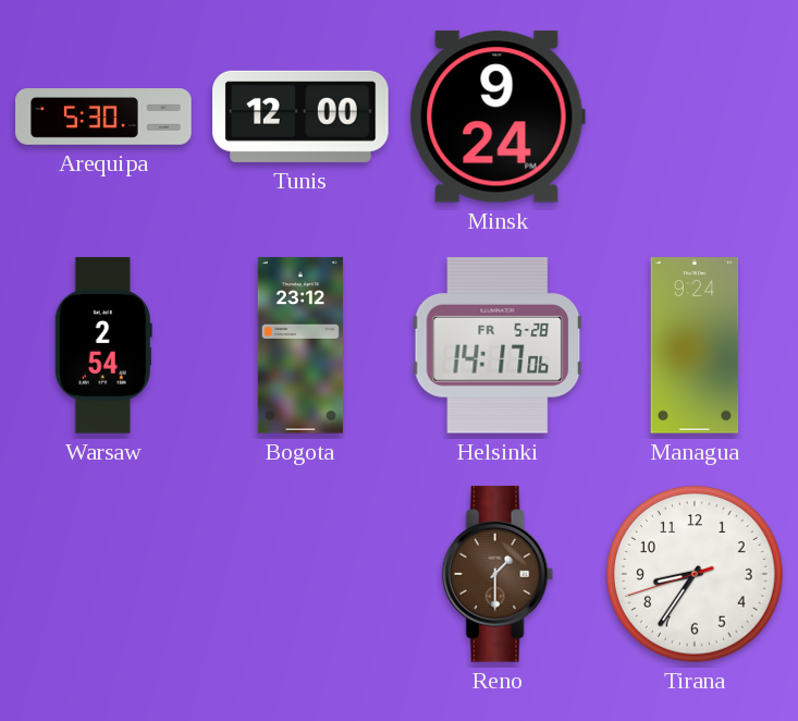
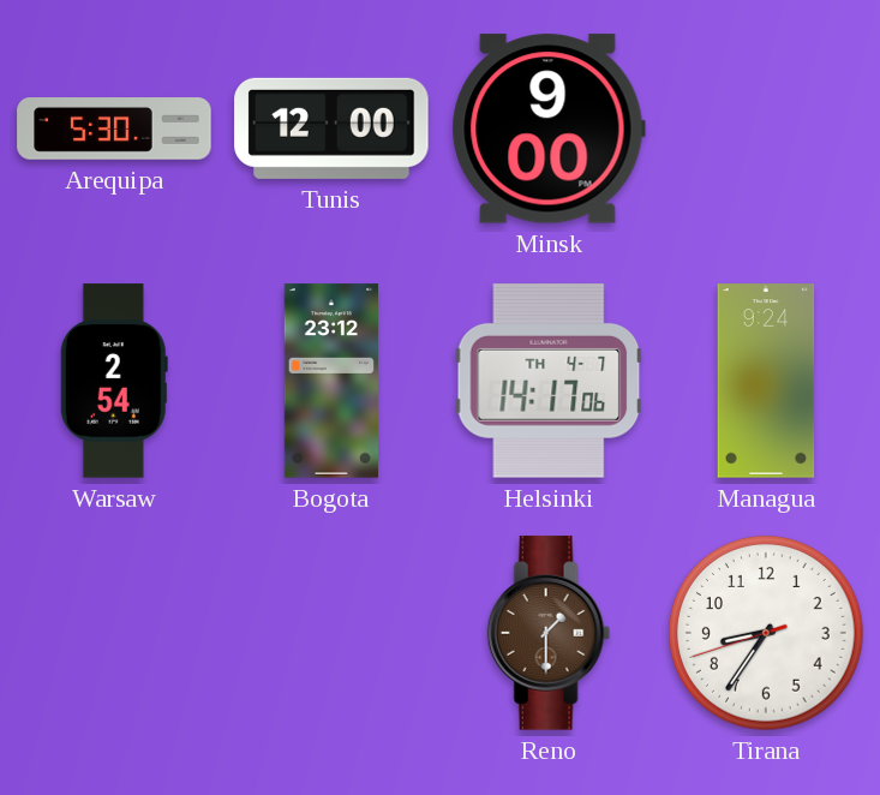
Minsk: 9:24 -> 9:00
Helsinki date: FR 5-28 -> TH 4-7
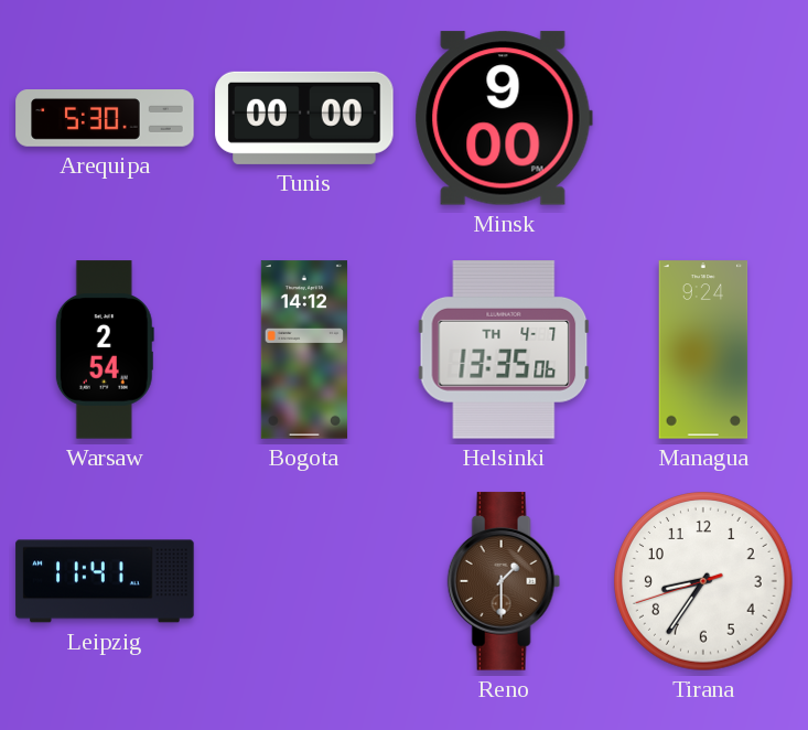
Tunis: 12:00 -> 00:00
Bogota: 23:12 -> 14:12
Helsinki: 14:17 -> 13:35
Leipzig: none -> 11:41
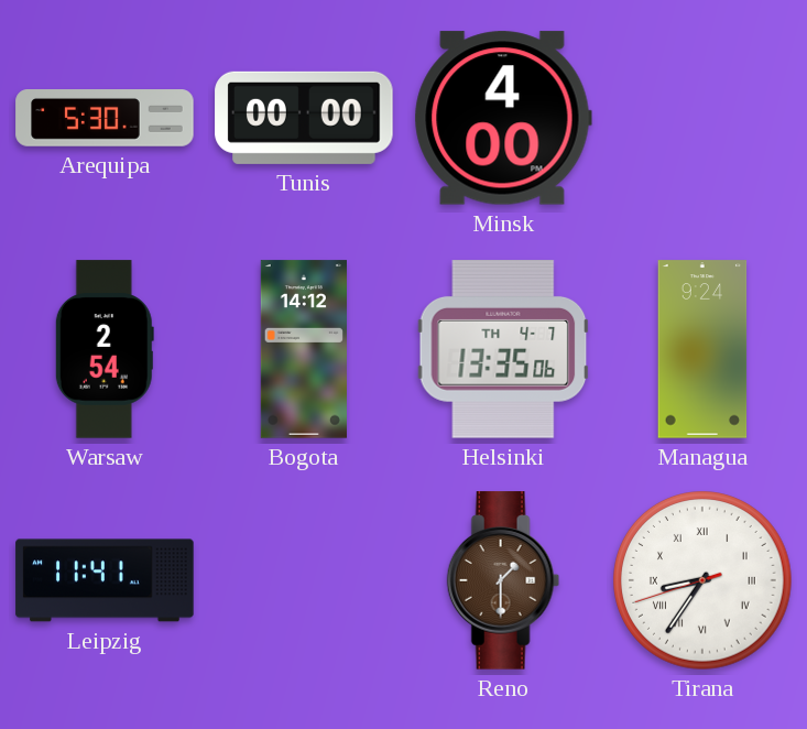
Minsk: 9:00 -> 4:00
Tirana numerals: Arabic -> Roman
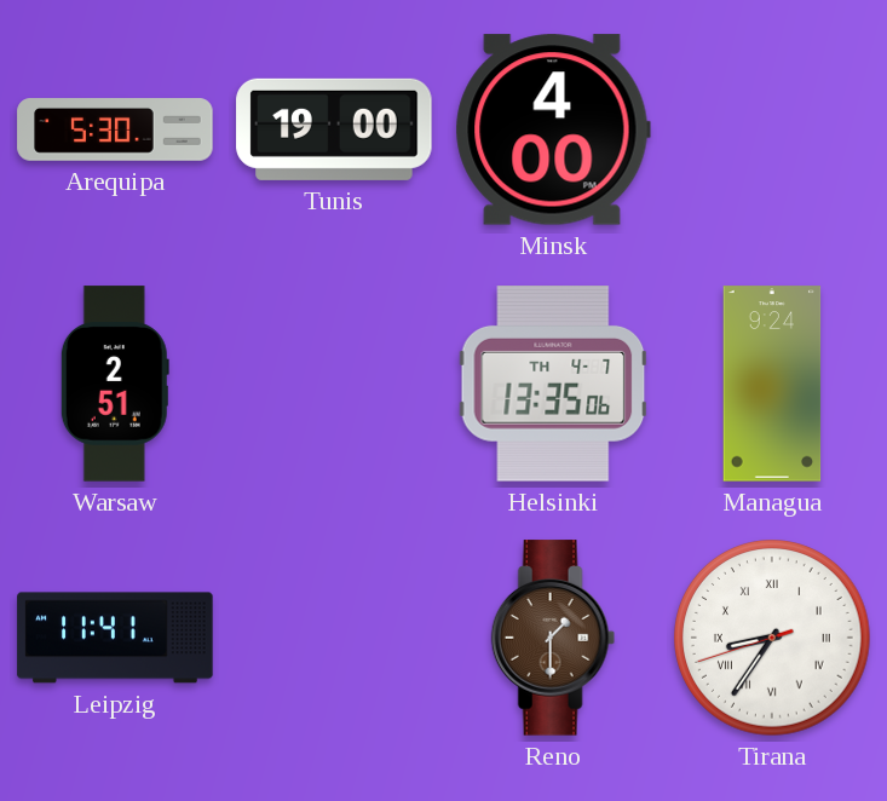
Tunis: 00:00 -> 19:00
Warsaw: 2:54 -> 2:51
Bogota: 14:12 -> none
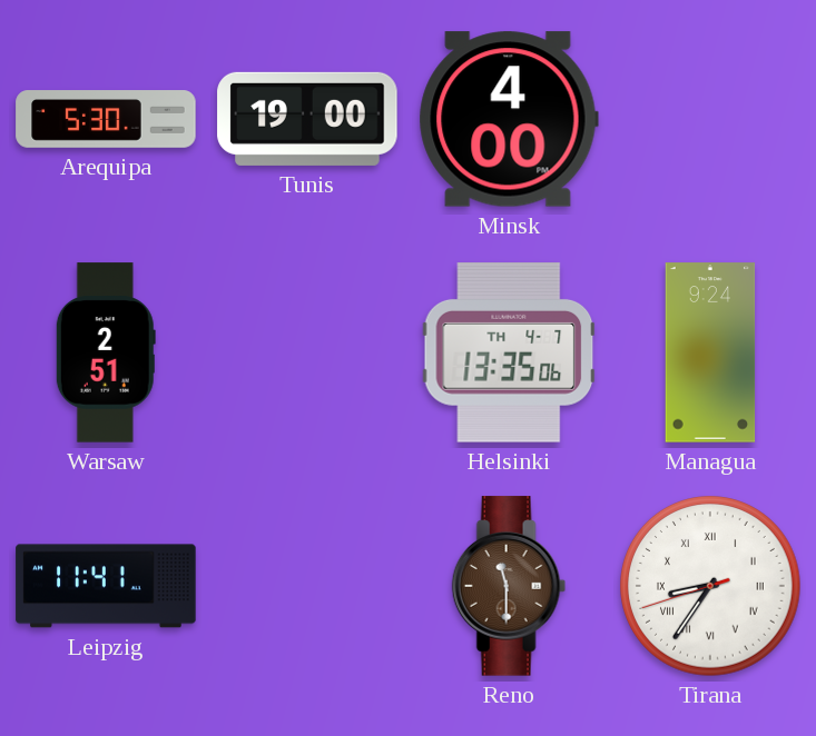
Reno: 1:30 -> 11:30
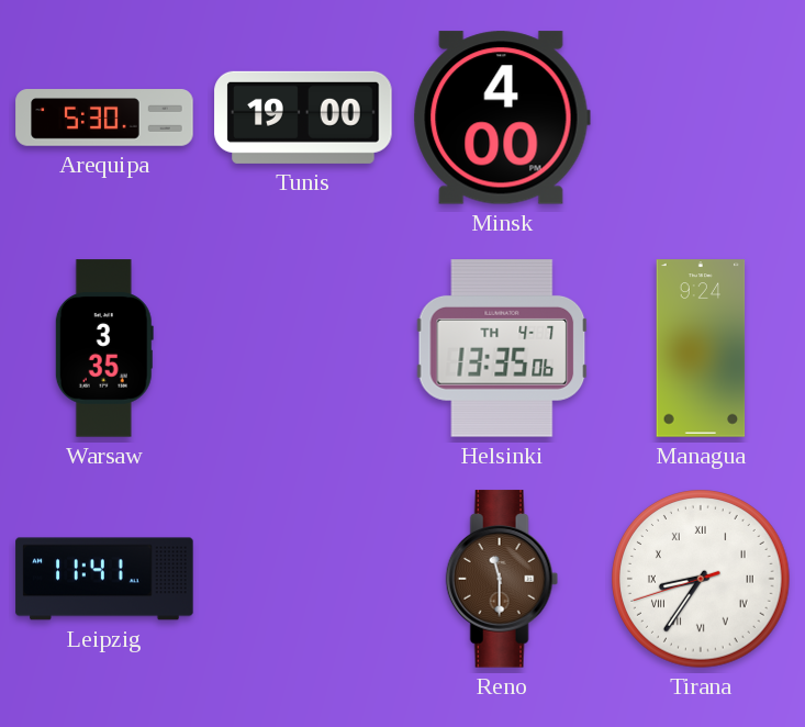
Warsaw: 2:51 -> 3:35
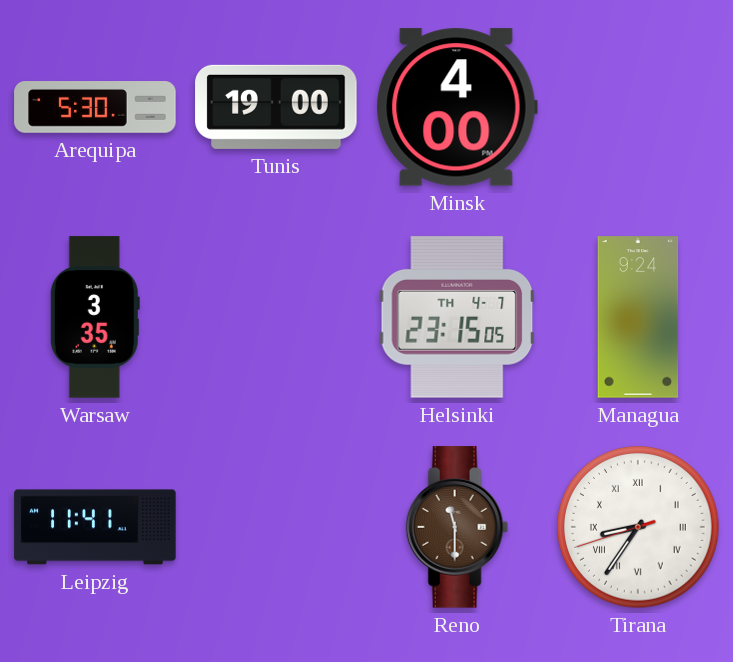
Helsinki: 13:35 -> 23:15
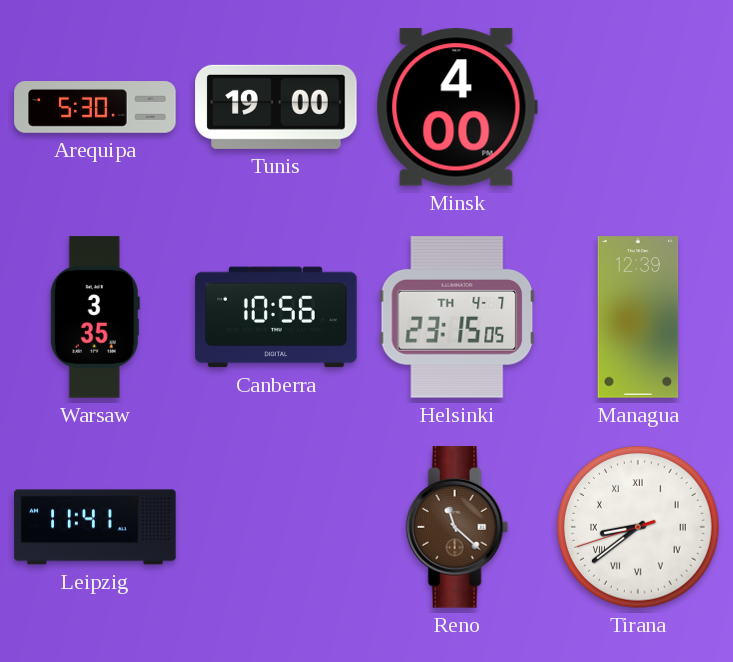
Canberra: none -> 10:56
Managua: 9:24 -> 12:39
Reno: 11:30 -> 11:22
Tirana: 8:35 -> 8:38
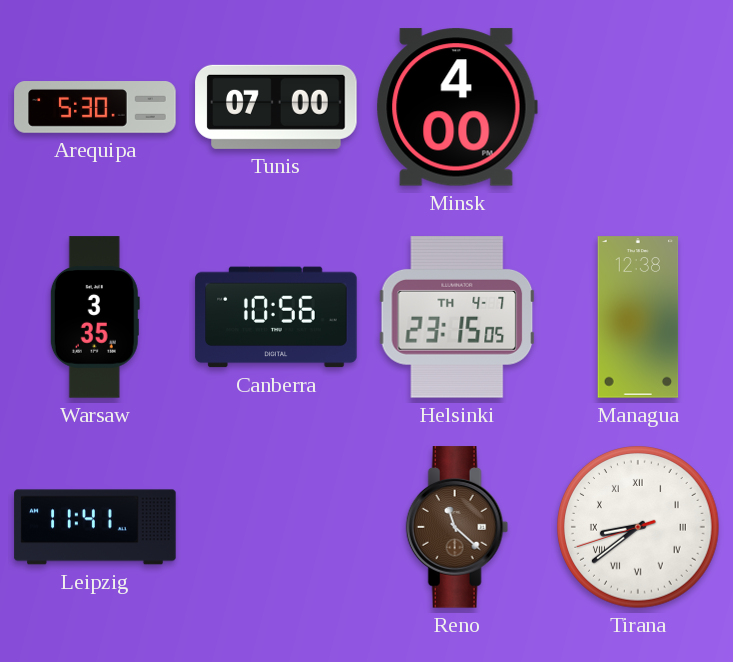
Tunis: 19:00 -> 07:00
Managua: 12:39 -> 12:38
